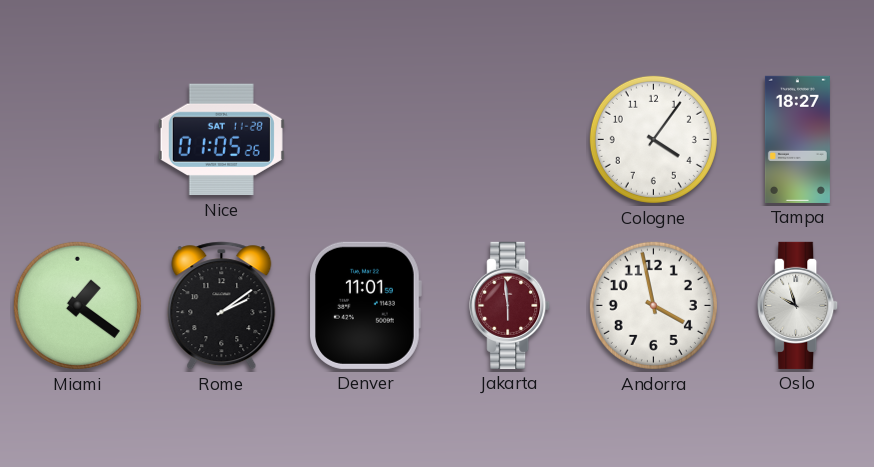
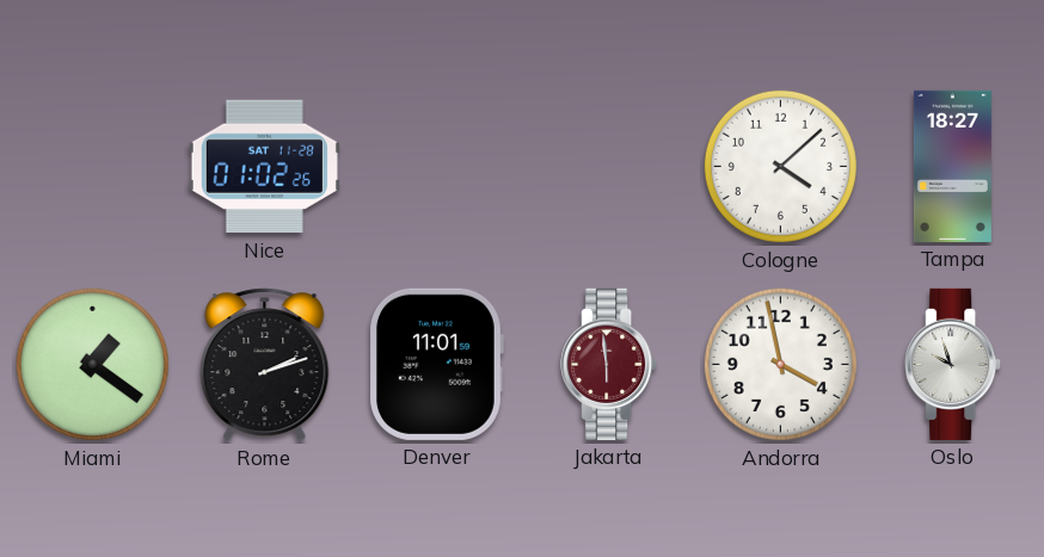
Nice: 01:05 -> 01:02
Cologne: 4:06 -> 4:08
Rome: 2:09 -> 2:12
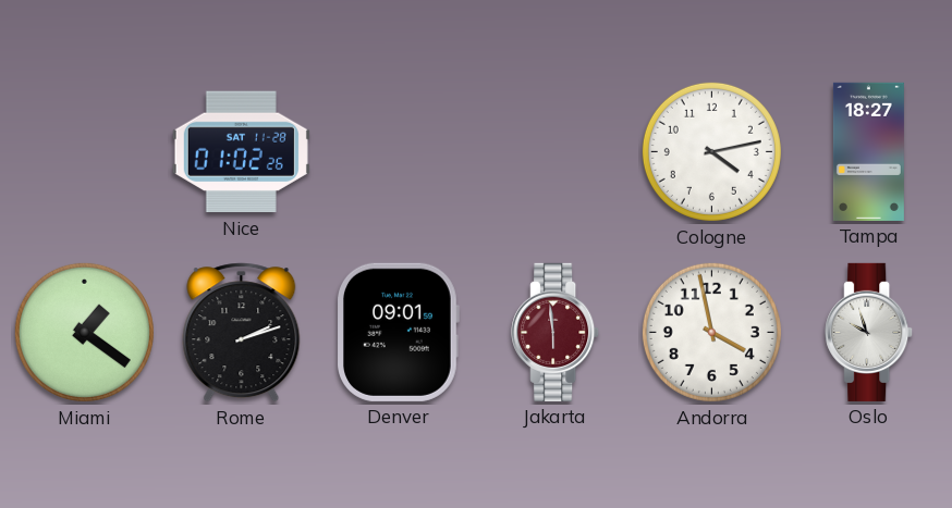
Cologne: 4:08 -> 4:13
Denver: 11:01 -> 09:01
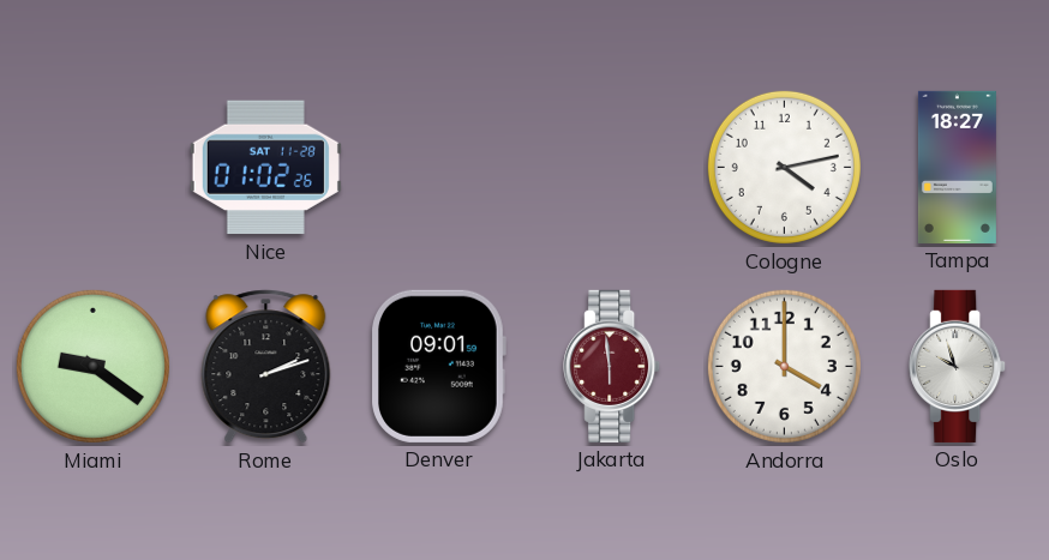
Miami: 1:21 -> 9:21
Andorra: 3:58 -> 4:00
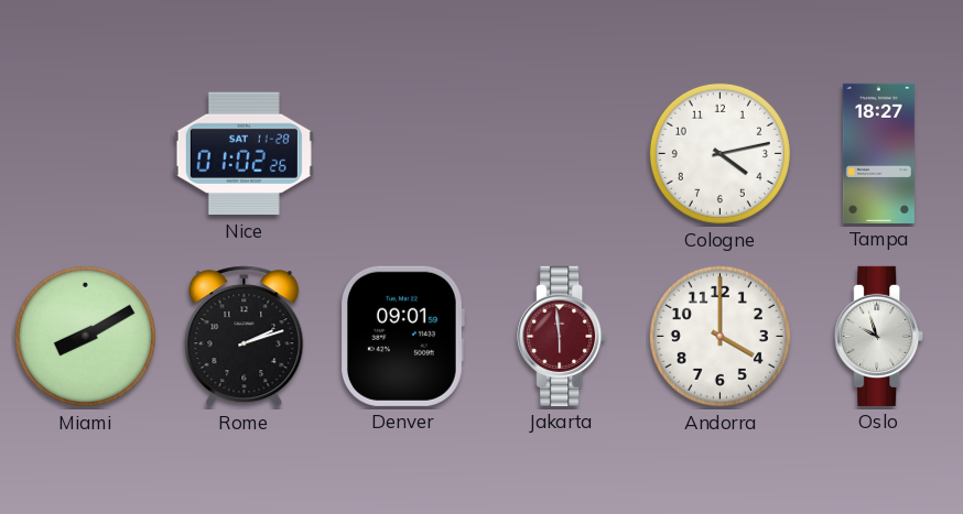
Miami: 9:21 -> 8:10
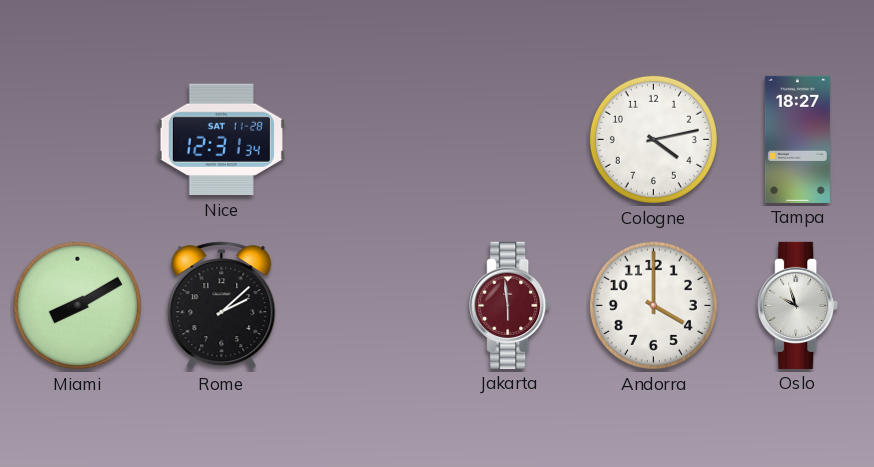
Nice: 01:02 -> 12:31
Rome: 2:12 -> 2:08
Denver: 09:01 -> none
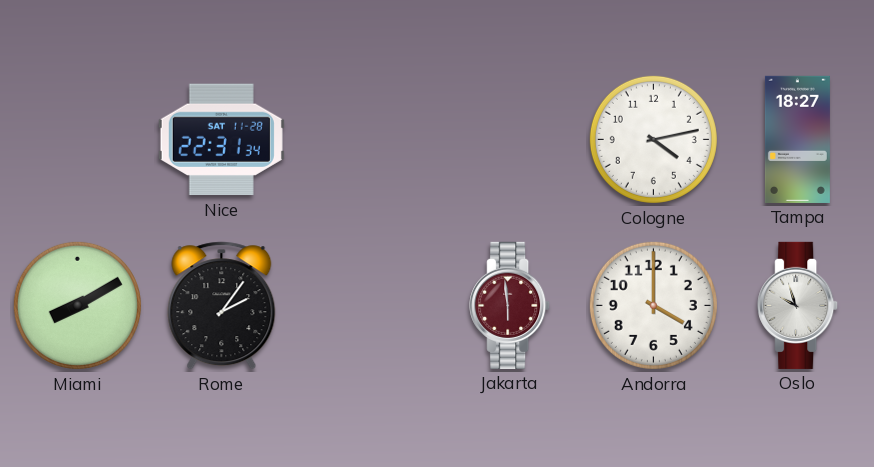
Nice: 12:31 -> 22:31
Rome: 2:08 -> 2:06
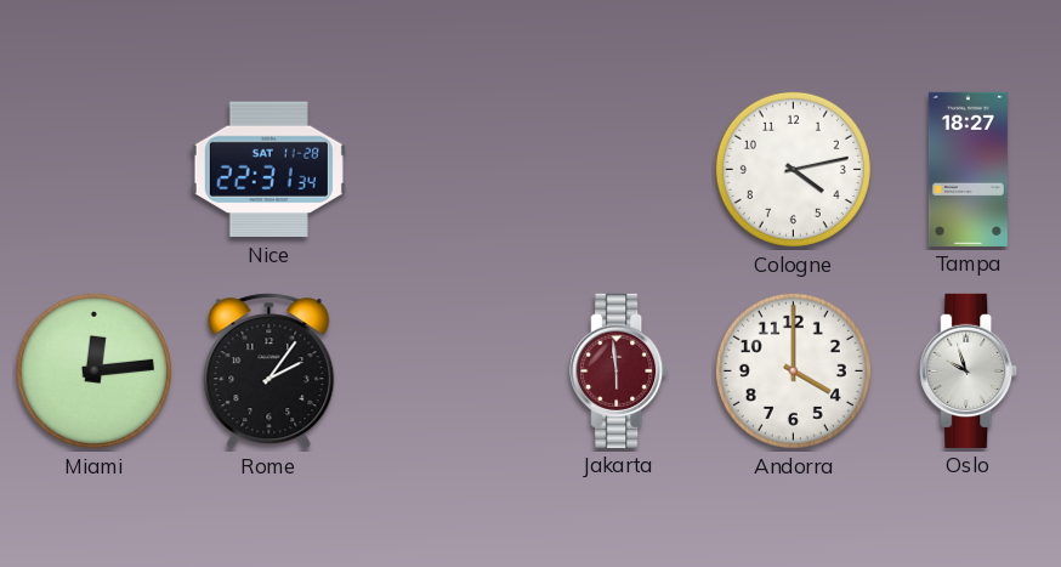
Miami: 8:10 -> 12:14
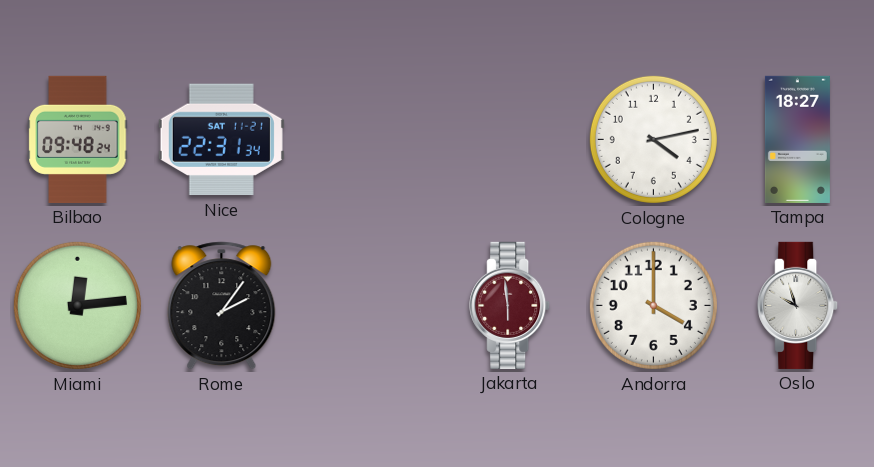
Bilbao: none -> 09:48
Nice date: SAT 11-28 -> SAT 11-21
